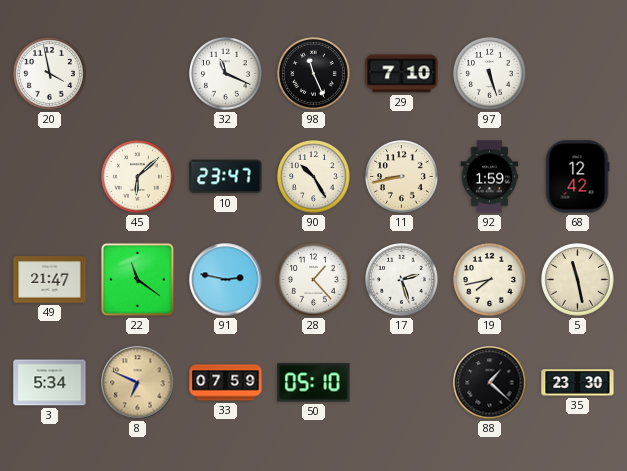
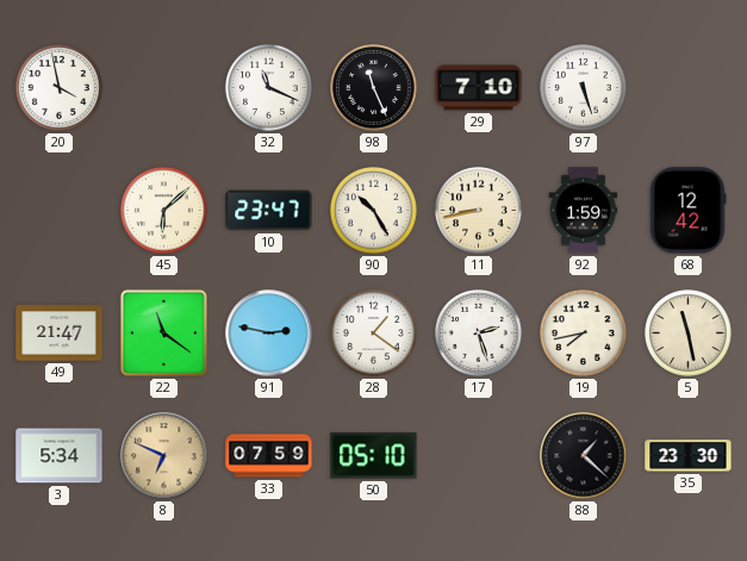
28: 1:23 -> 1:21
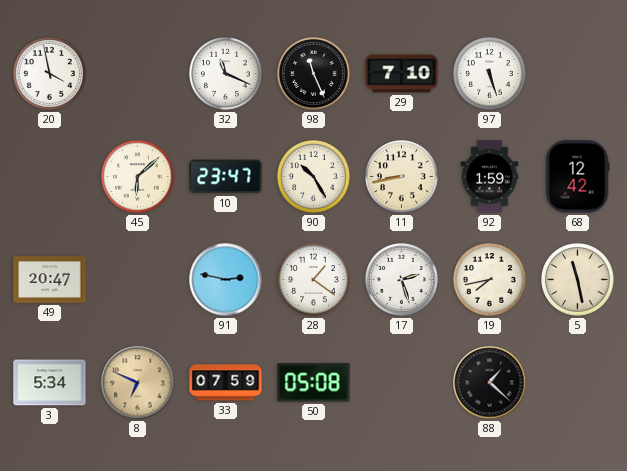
49: 21:47 -> 20:47
22: 11:21 -> none
50: 05:10 -> 05:08
35: 23:30 -> none
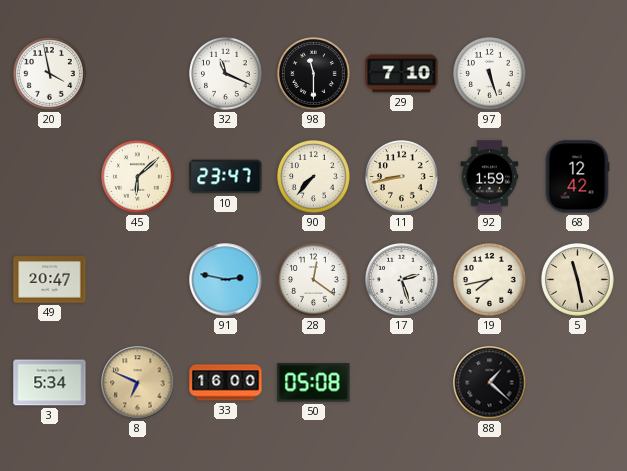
98: 11:26 -> 11:30
90: 10:25 -> 7:37
28: 1:21 -> 12:21
33: 07:59 -> 16:00
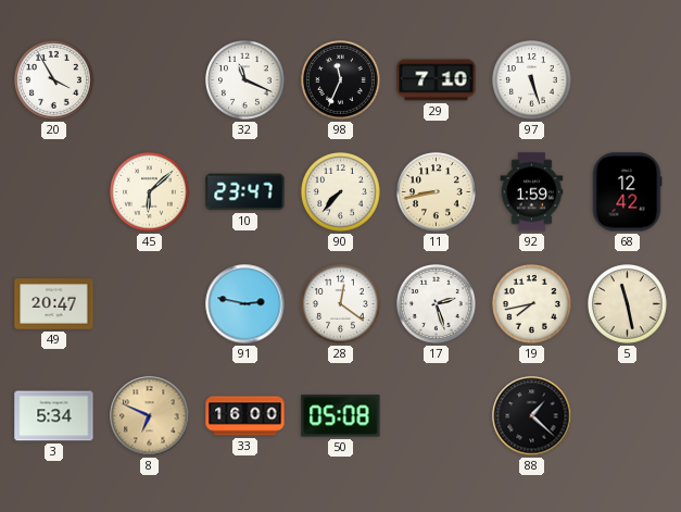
20: 3:58 -> 3:55
98: 11:30 -> 11:34
